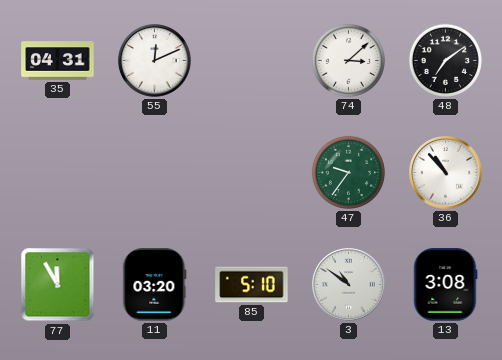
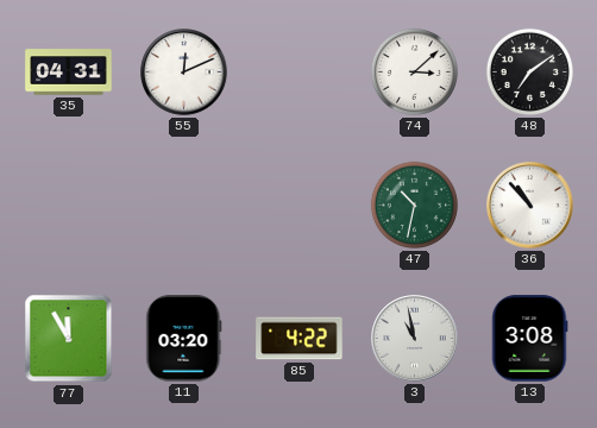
47: 9:36 -> 10:32
85: 5:10 -> 4:22
3: 10:51 -> 10:58
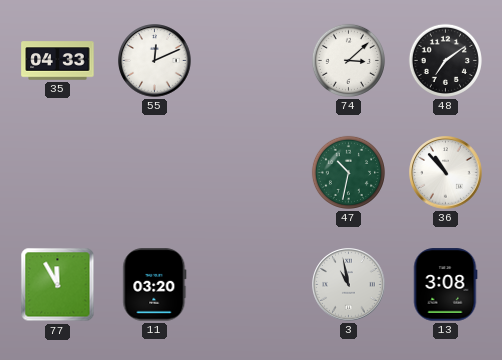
35: 04:31 -> 04:33
85: 4:22 -> none
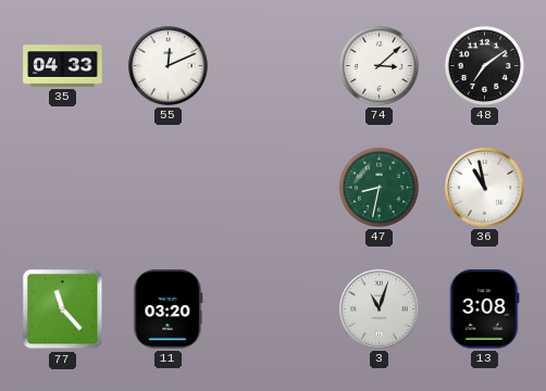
47: 10:32 -> 8:32
36: 10:53 -> 10:58
77: 11:55 -> 11:23
3: 10:58 -> 11:03
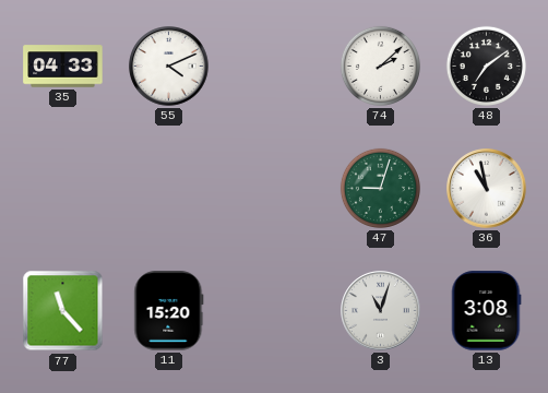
55: 12:11 -> 4:11
74: 3:08 -> 2:08
47: 8:32 -> 9:03
11: 03:20 -> 15:20
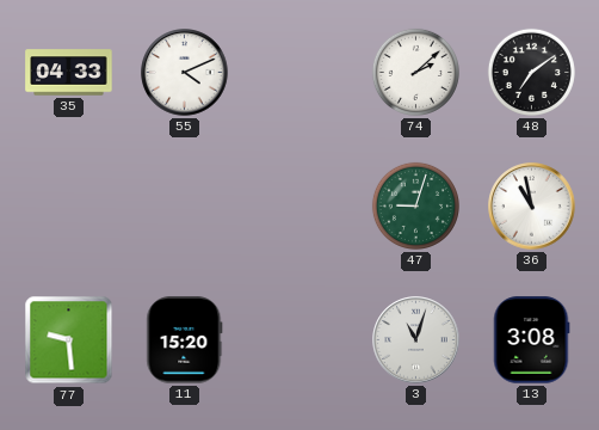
77: 11:23 -> 9:29
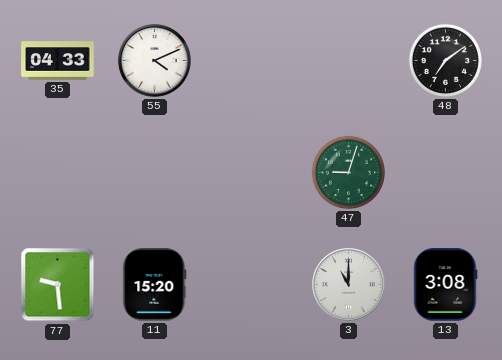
74: 2:08 -> none
36: 10:58 -> none
3: 11:03 -> 11:00
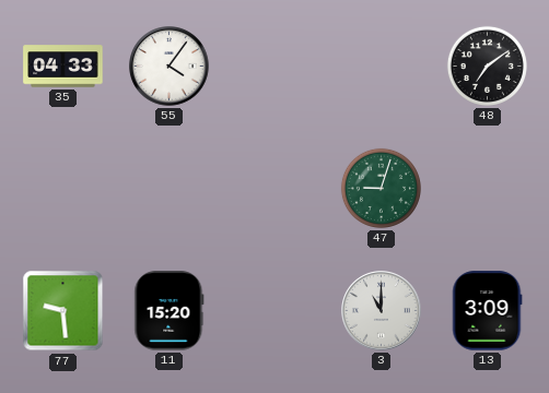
55: 4:11 -> 4:06
13: 3:08 -> 3:09
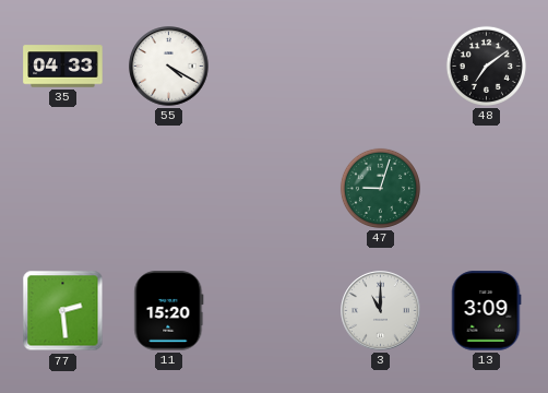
55: 4:06 -> 4:20
77: 9:29 -> 2:29
